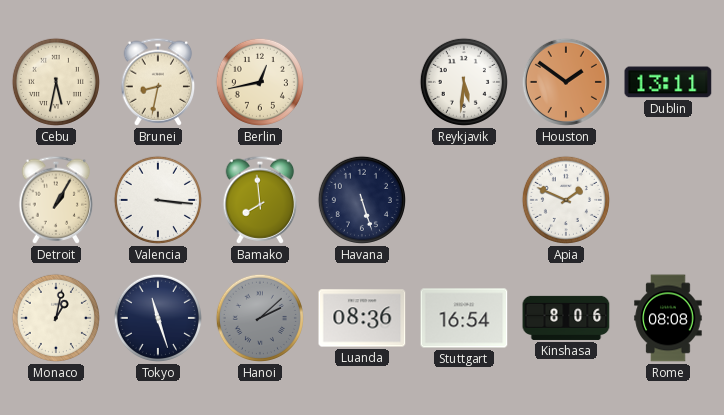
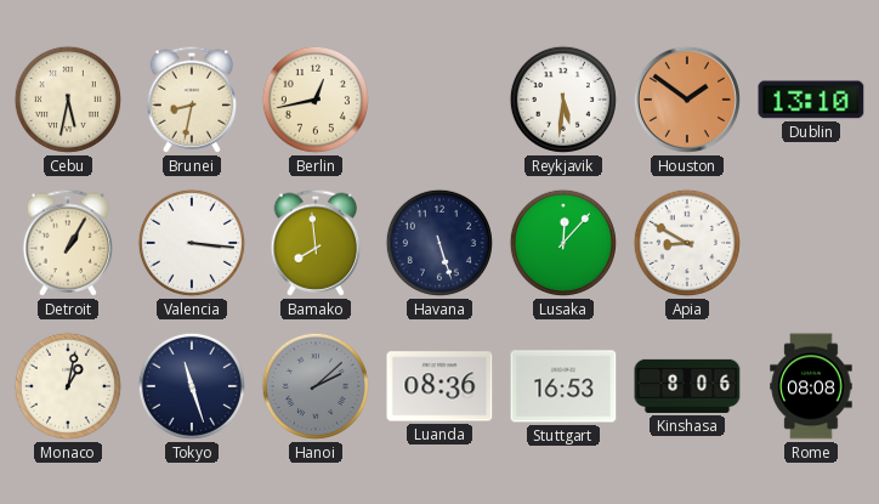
Dublin: 13:11 -> 13:10
Lusaka: none -> 12:07
Apia: 1:49 -> 8:50
Stuttgart: 16:54 -> 16:53
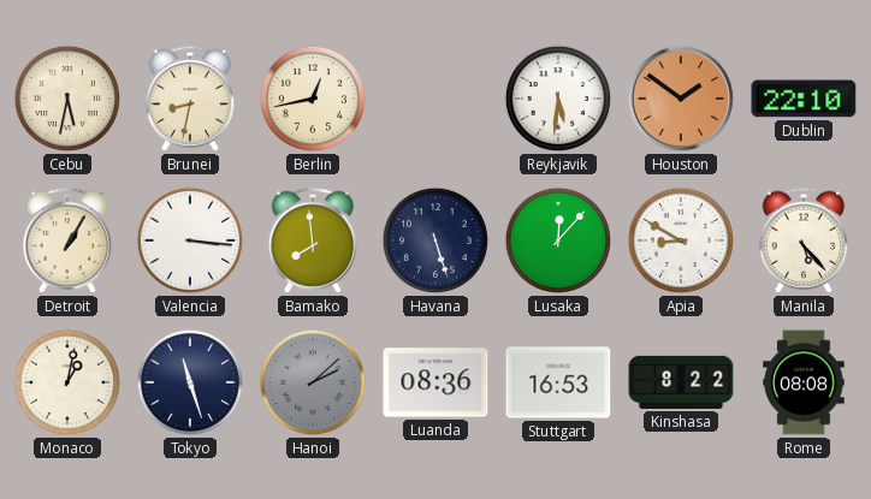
Dublin: 13:10 -> 22:10
Manila: none -> 5:23
Kinshasa: 8:06 -> 8:22
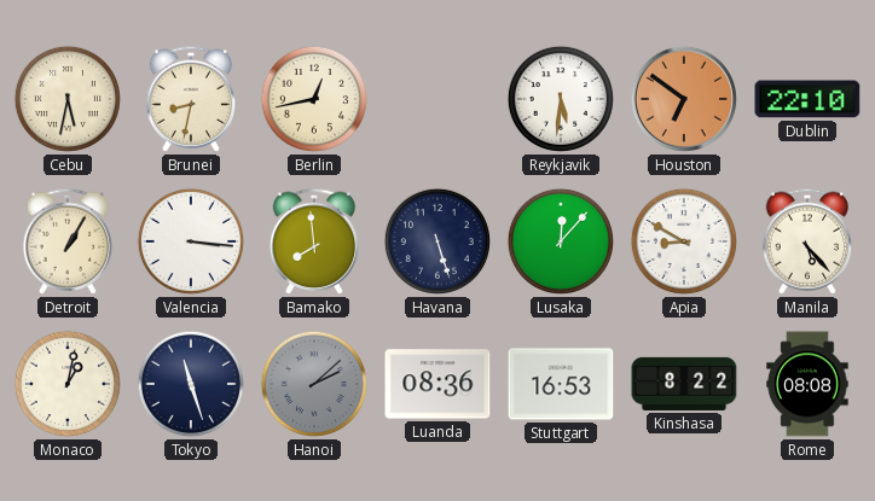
Houston: 1:51 -> 6:51
